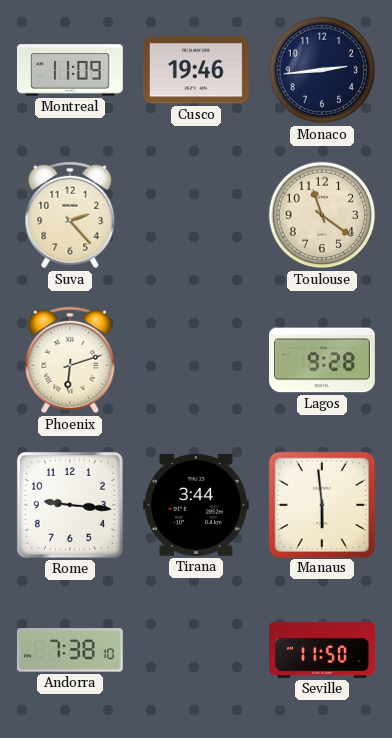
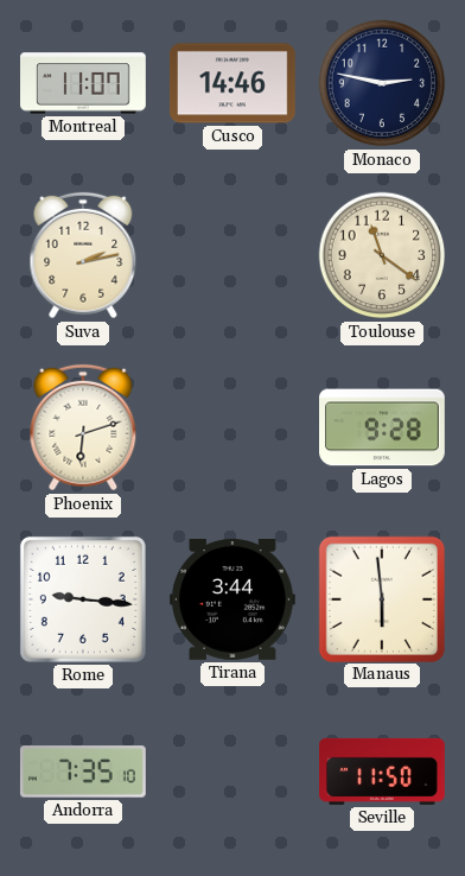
Montreal: 11:09 -> 11:07
Cusco: 19:46 -> 14:46
Monaco: 2:44 -> 2:47
Suva: 2:23 -> 2:13
Andorra: 7:38 -> 7:35
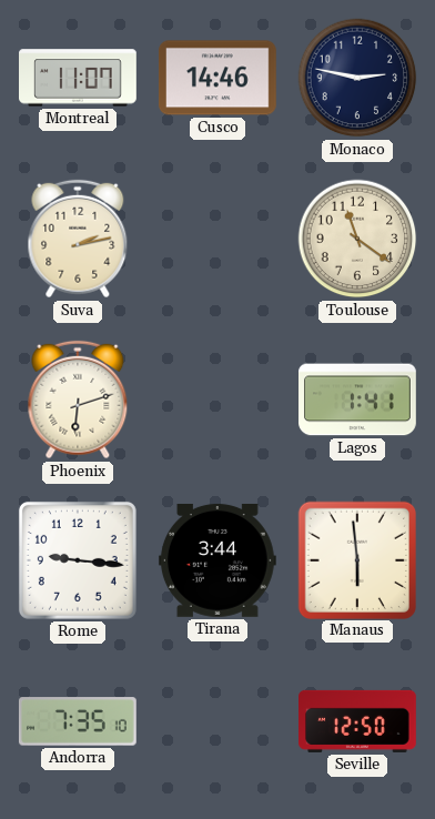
Lagos: 9:28 -> 1:41
Seville: 11:50 -> 12:50
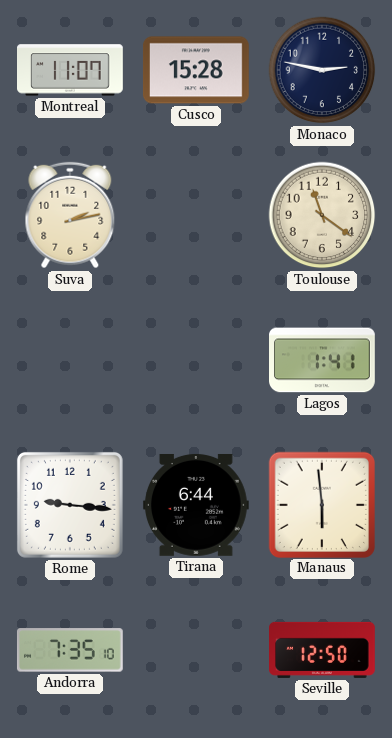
Cusco: 14:46 -> 15:28
Phoenix: 6:12 -> none
Tirana: 3:44 -> 6:44
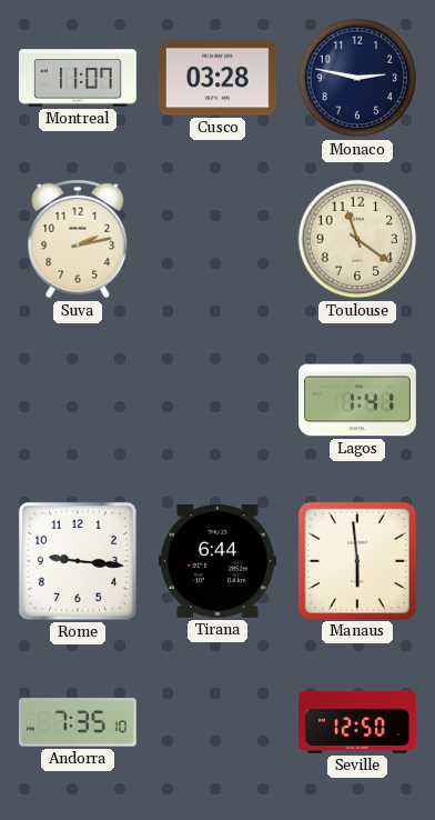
Cusco: 15:28 -> 03:28
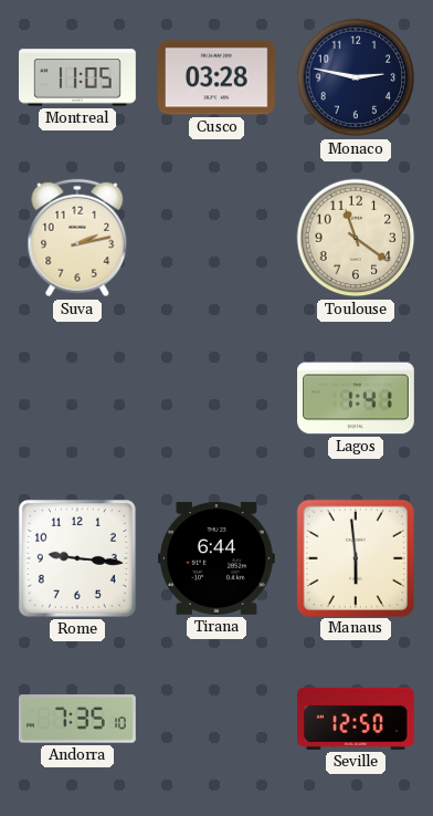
Montreal: 11:07 -> 11:05
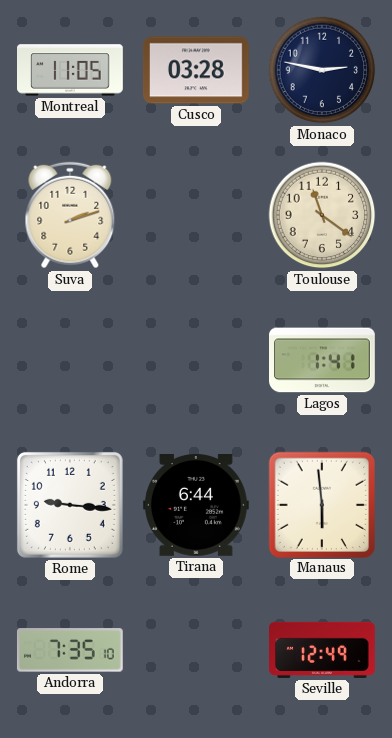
Suva: 2:13 -> 2:12
Seville: 12:50 -> 12:49
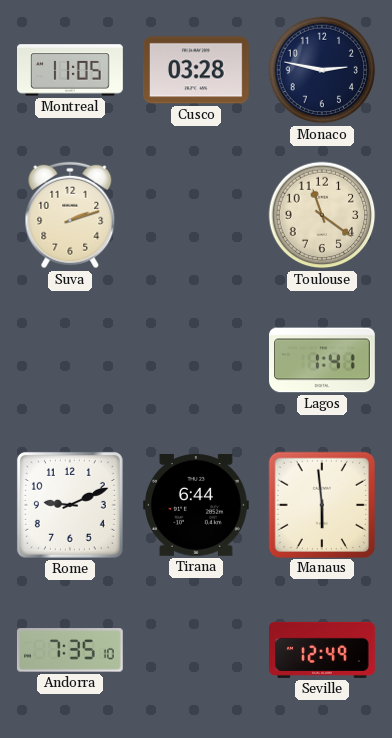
Rome: 9:16 -> 9:11
